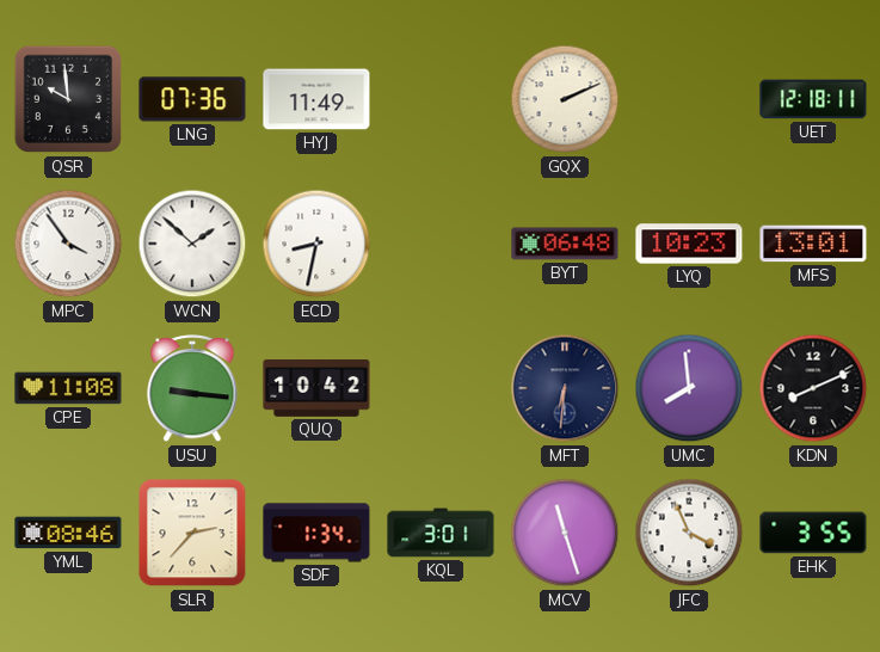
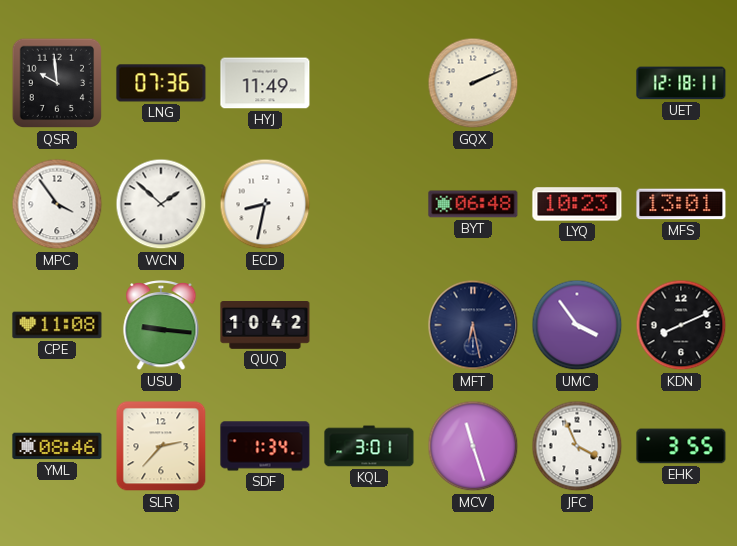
MFT: 6:31 -> 6:28
UMC: 7:59 -> 3:54
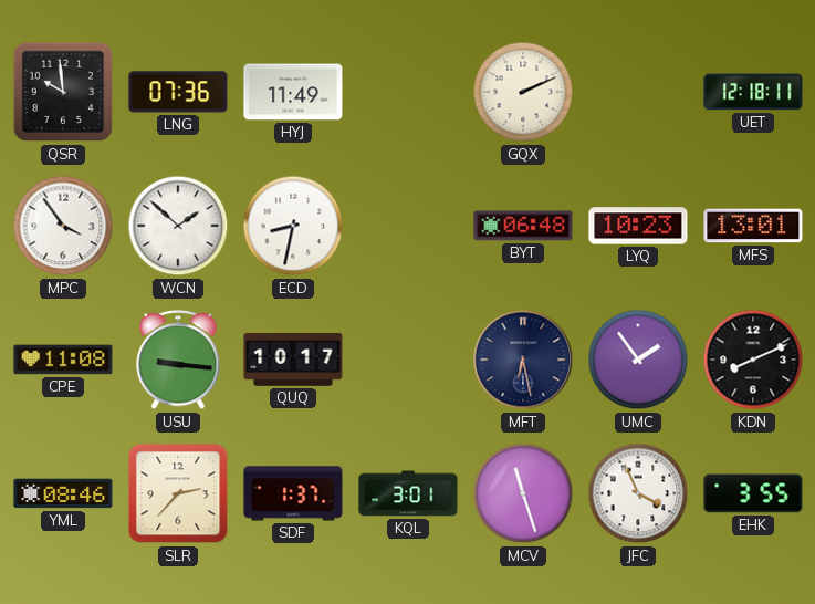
QUQ: 10:42 -> 10:17
UMC: 3:54 -> 1:54
SDF: 1:34 -> 1:37
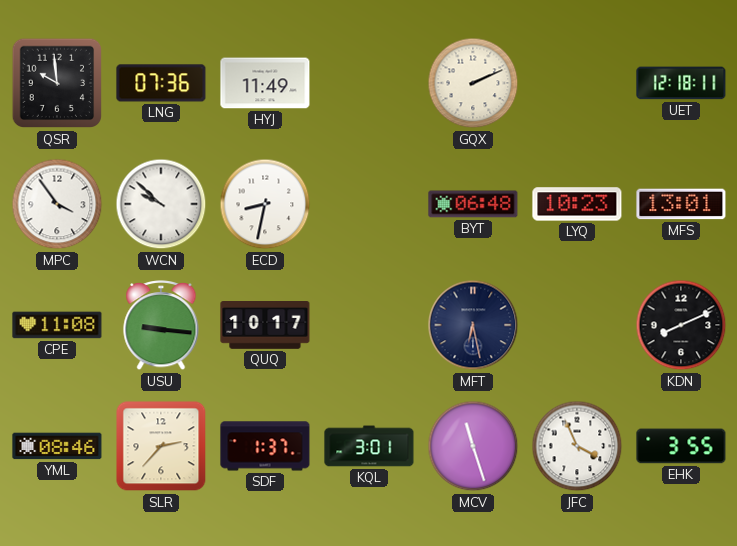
WCN: 1:52 -> 9:52
UMC: 1:54 -> none
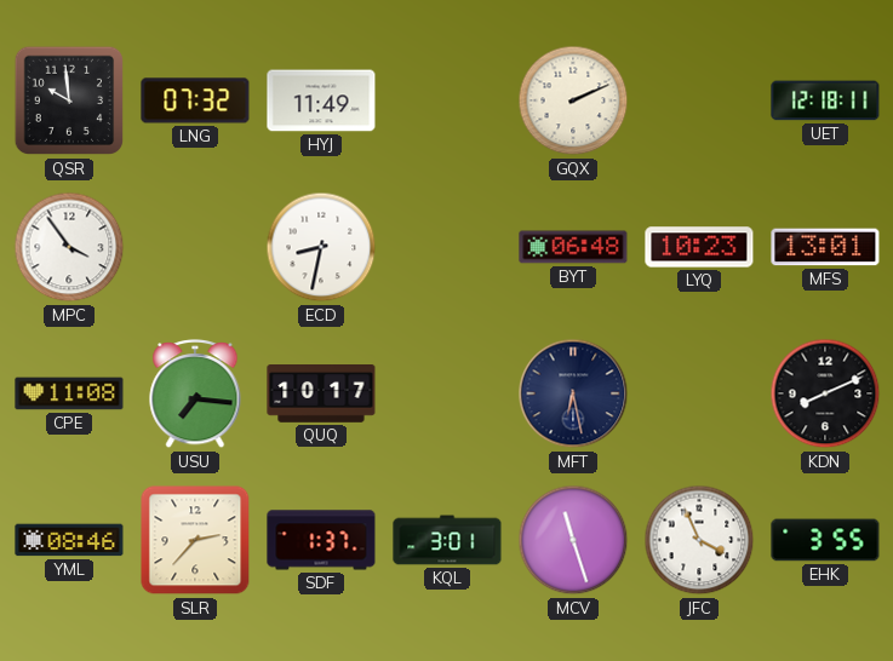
LNG: 07:36 -> 07:32
WCN: 9:52 -> none
USU: 9:16 -> 7:16
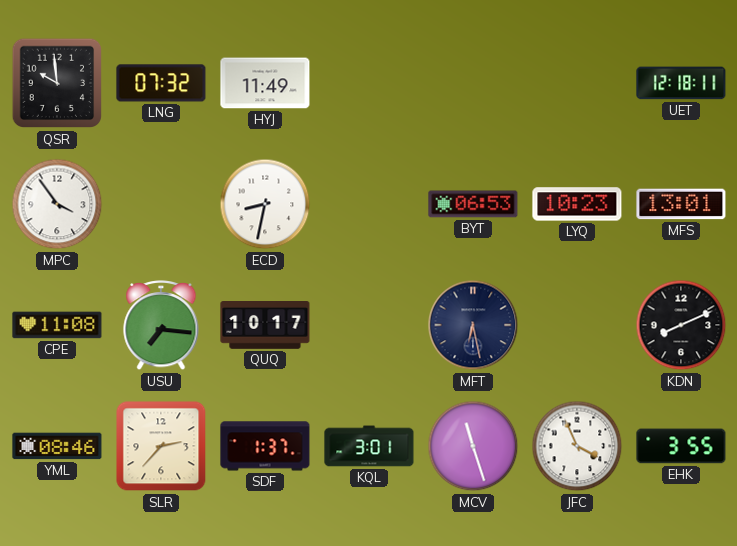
GQX: 2:11 -> none
BYT: 06:48 -> 06:53
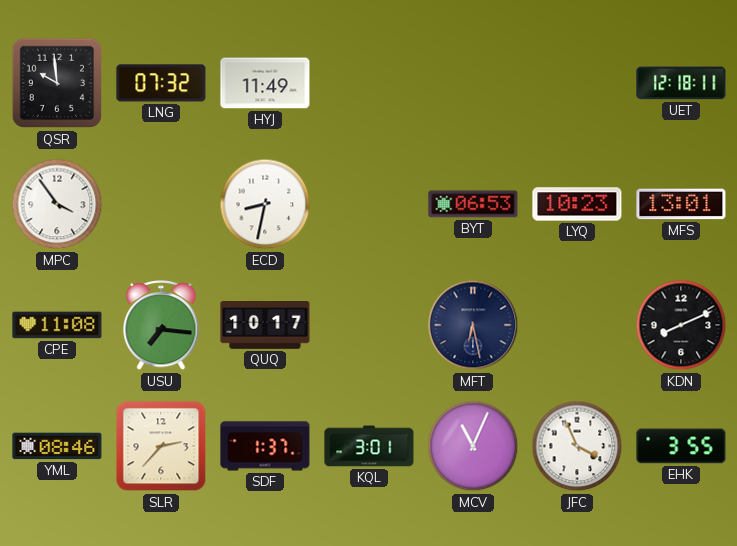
MCV: 11:27 -> 11:04
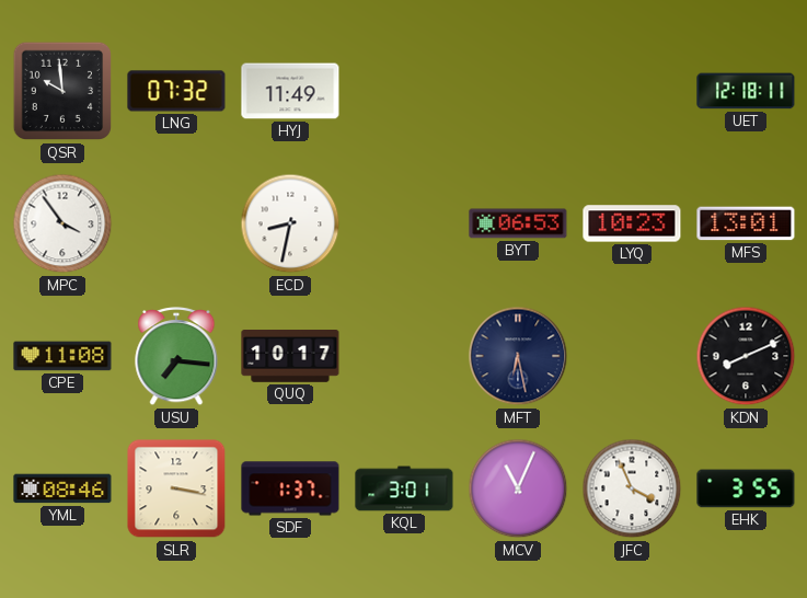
SLR: 2:37 -> 3:17
